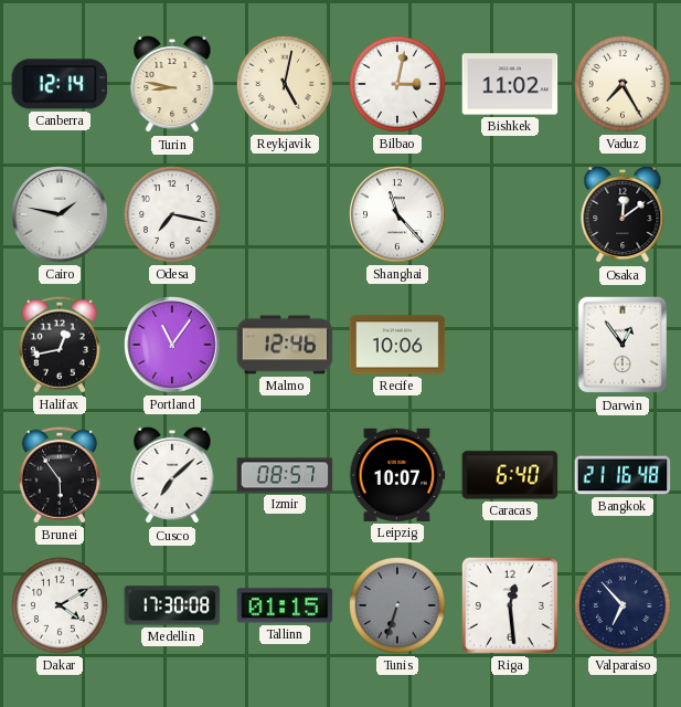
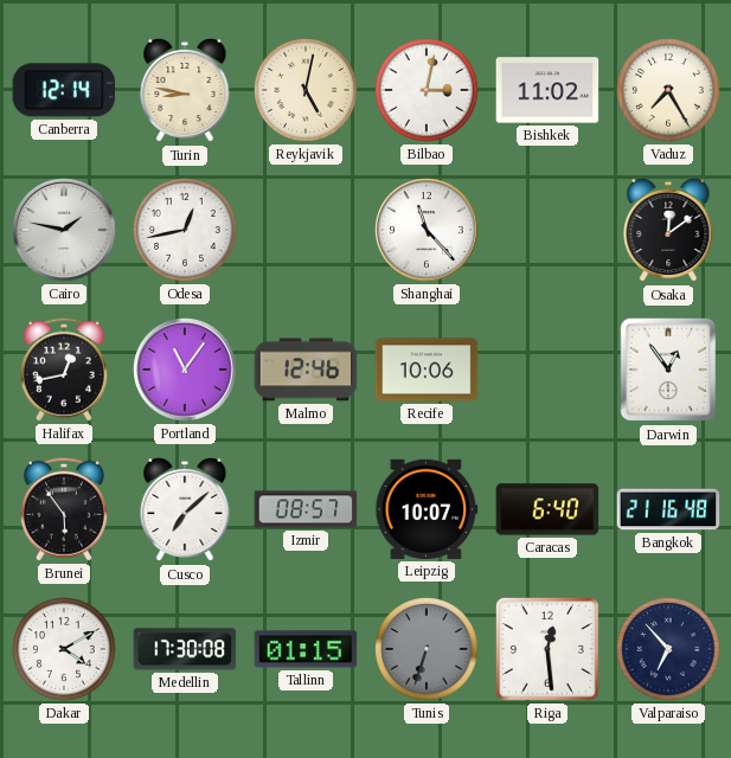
Odesa: 7:17 -> 12:43
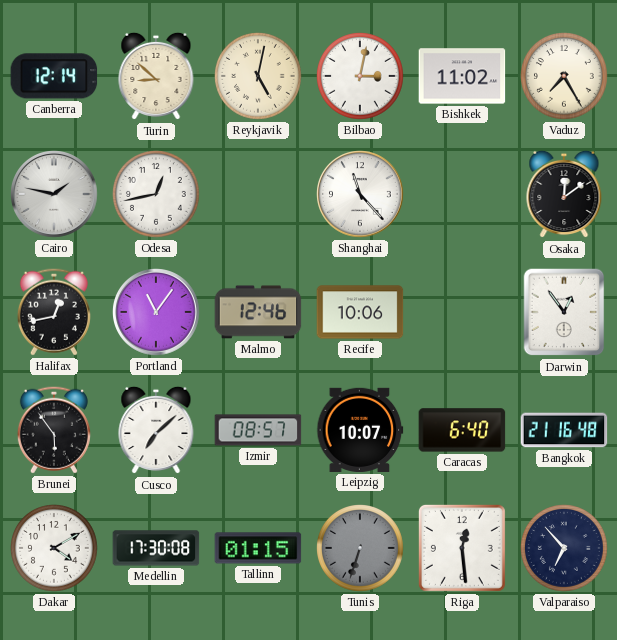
Turin: 8:47 -> 8:52
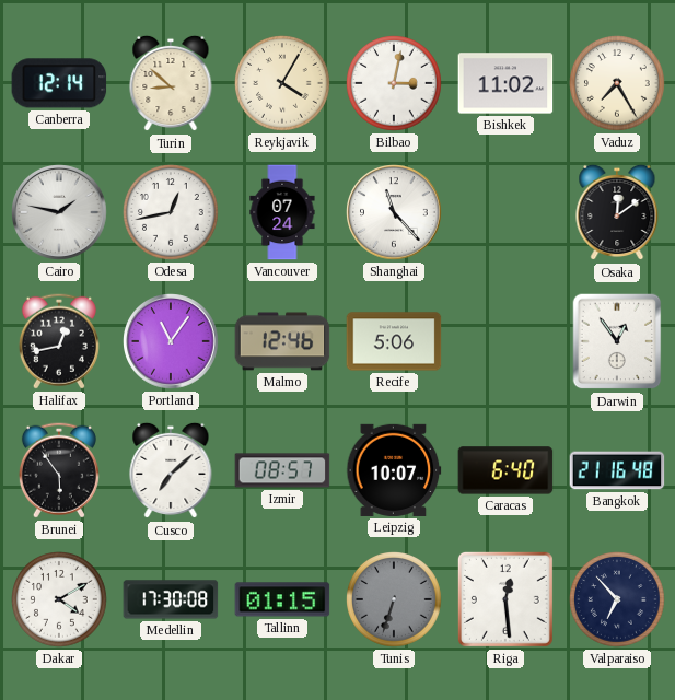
Reykjavik: 5:02 -> 4:05
Vancouver: none -> 07:24
Recife: 10:06 -> 5:06
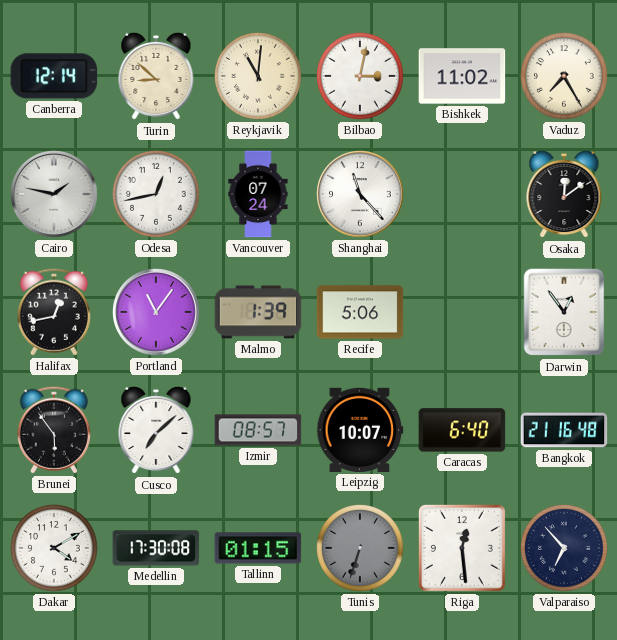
Reykjavik: 4:05 -> 11:01
Malmo: 12:46 -> 1:39
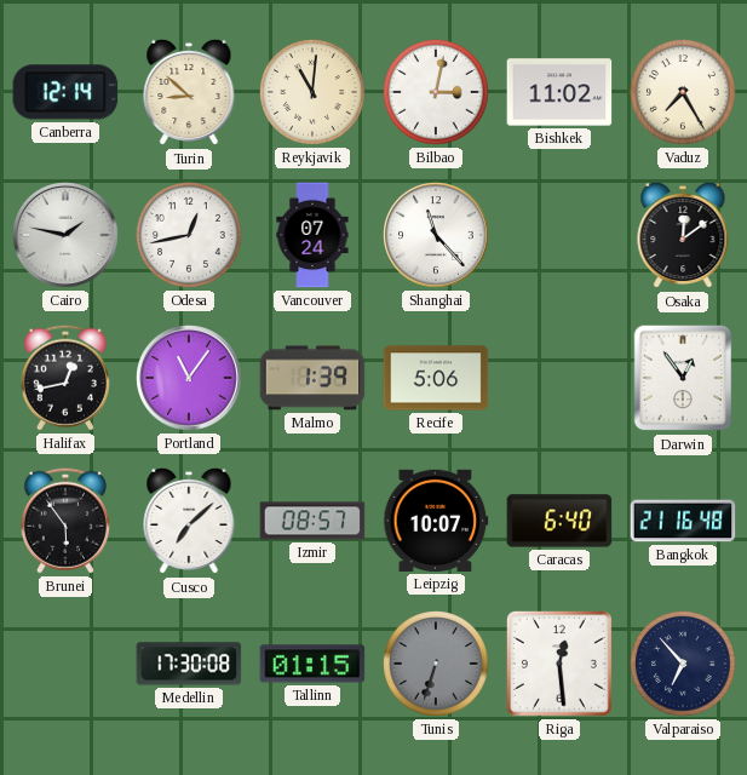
Dakar: 4:10 -> none
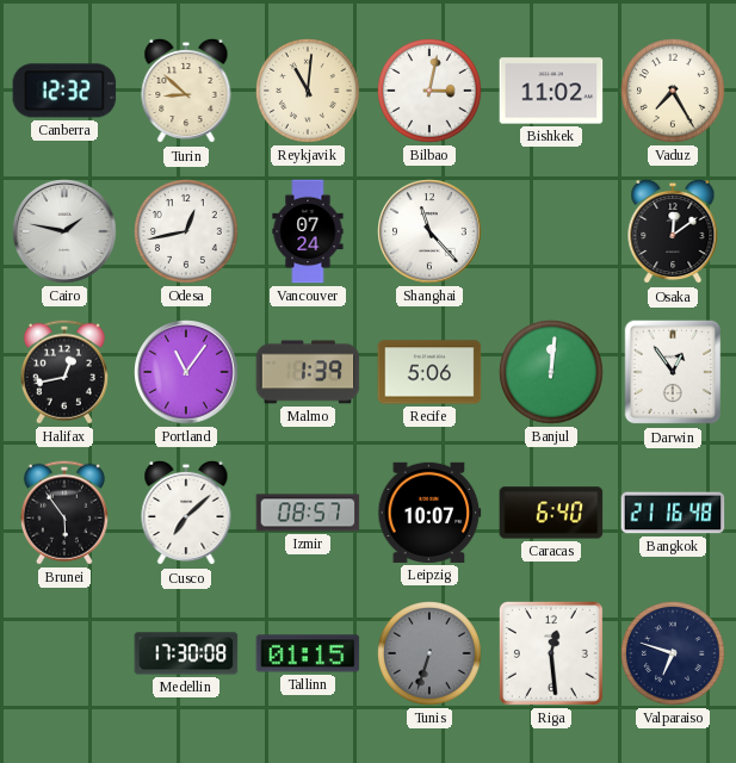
Canberra: 12:14 -> 12:32
Banjul: none -> 12:01
Valparaiso: 6:53 -> 6:48
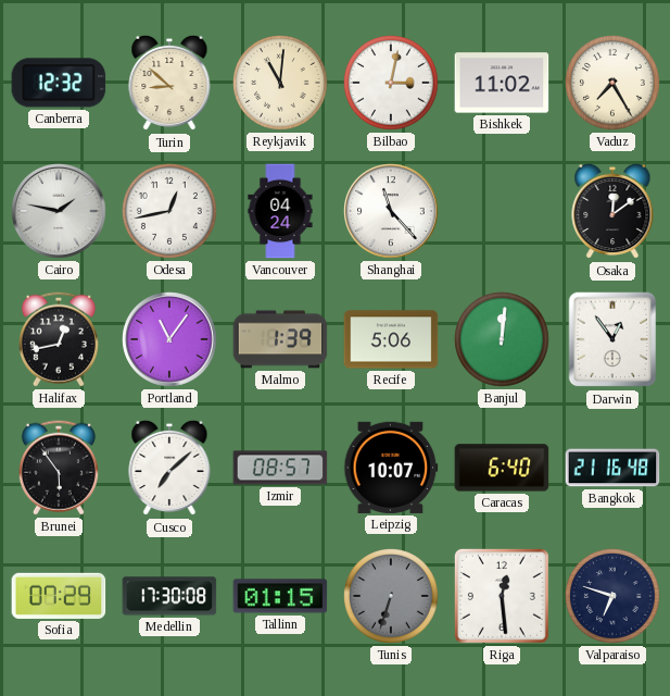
Vancouver: 07:24 -> 04:24
Sofia: none -> 07:29
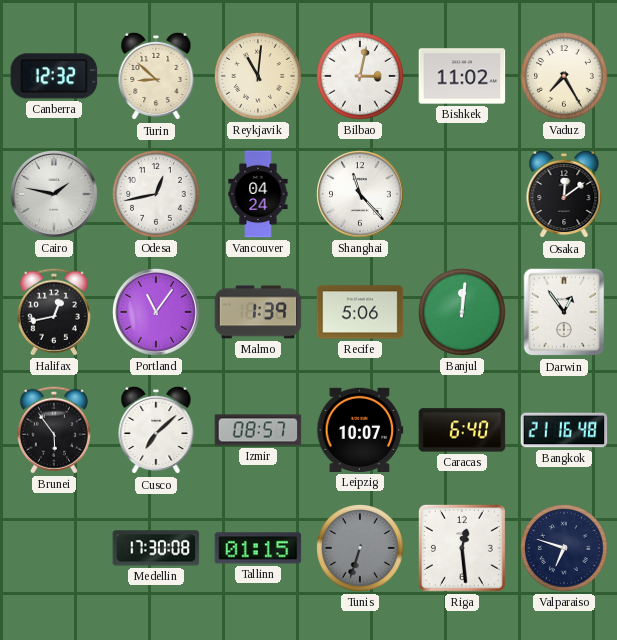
Sofia: 07:29 -> none
